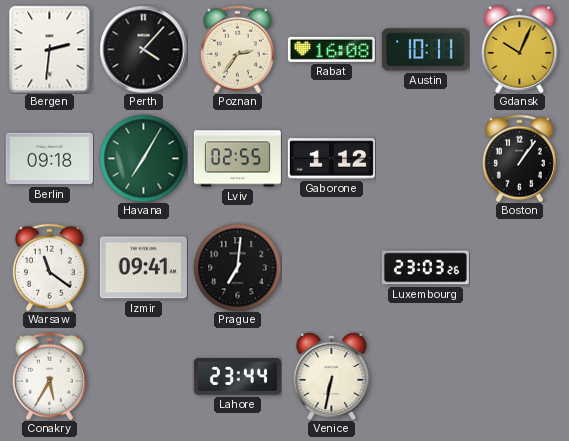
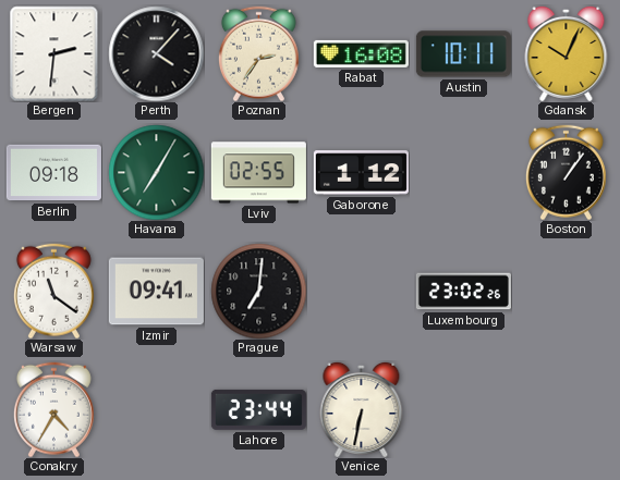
Luxembourg: 23:03 -> 23:02
Conakry: 5:35 -> 4:35
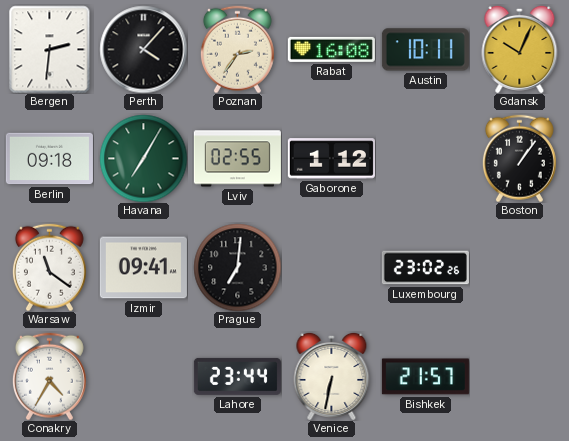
Bishkek: none -> 21:57
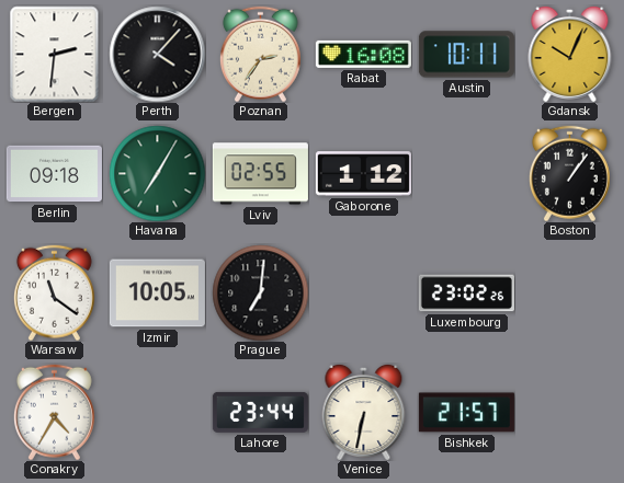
Izmir: 09:41 -> 10:05
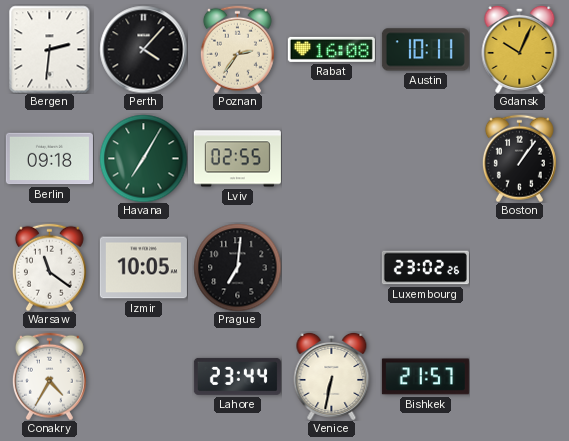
Gaborone: 1:12 -> none
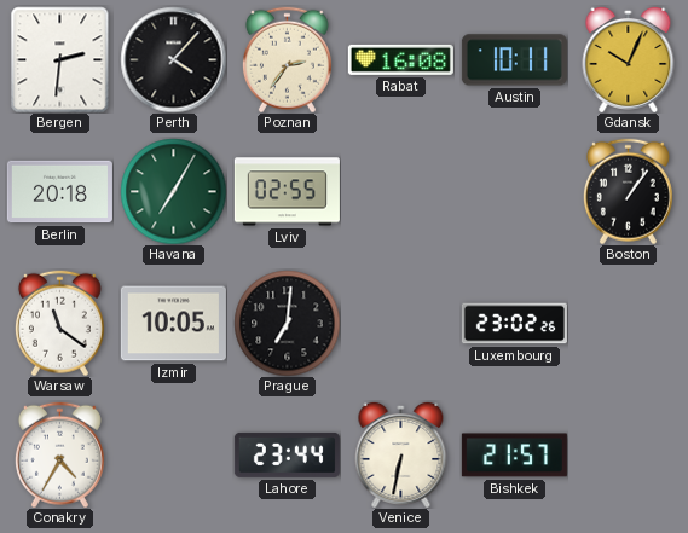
Berlin: 09:18 -> 20:18
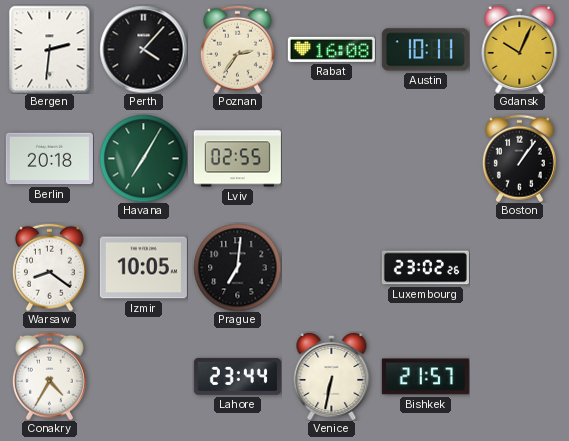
Warsaw: 11:21 -> 8:21
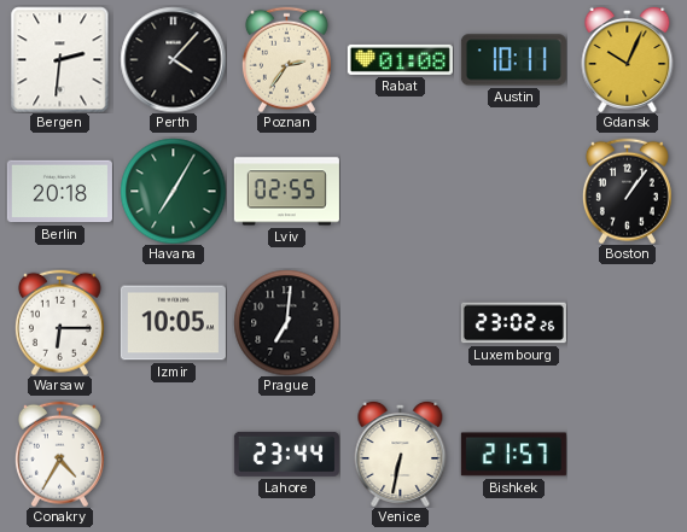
Rabat: 16:08 -> 01:08
Warsaw: 8:21 -> 6:15
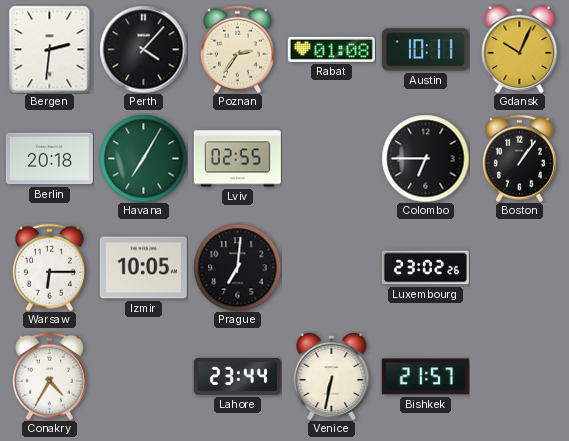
Colombo: none -> 6:45
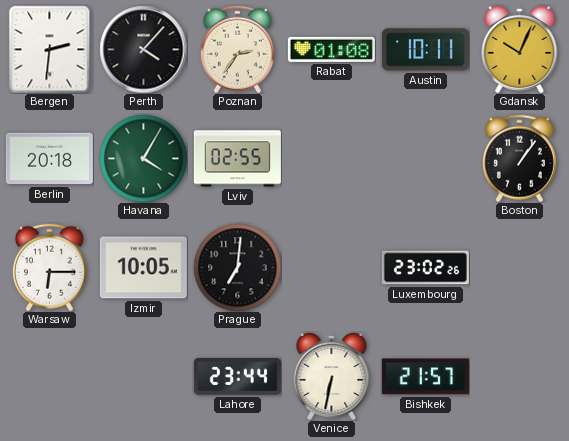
Havana: 7:05 -> 4:05
Colombo: 6:45 -> none
Conakry: 4:35 -> none
